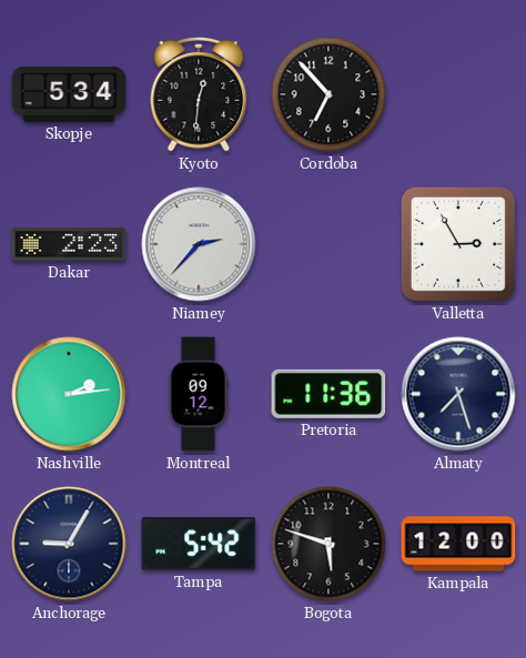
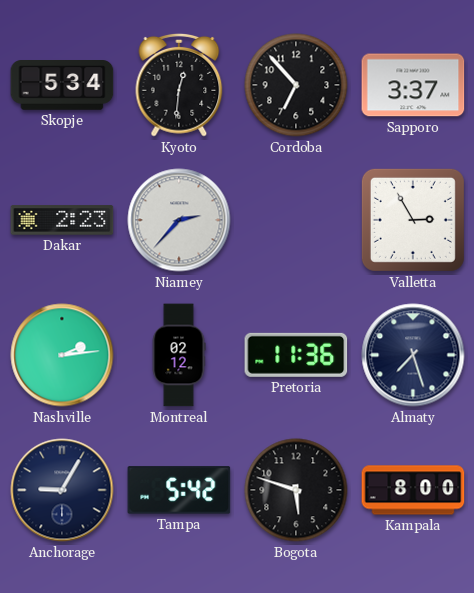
Sapporo: none -> 3:37
Montreal: 09:12 -> 02:12
Kampala: 12:00 -> 8:00
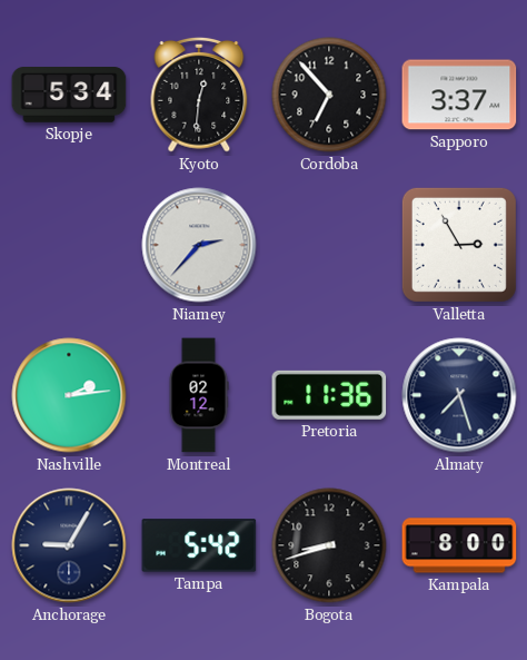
Dakar: 2:23 -> none
Bogota: 5:48 -> 8:42
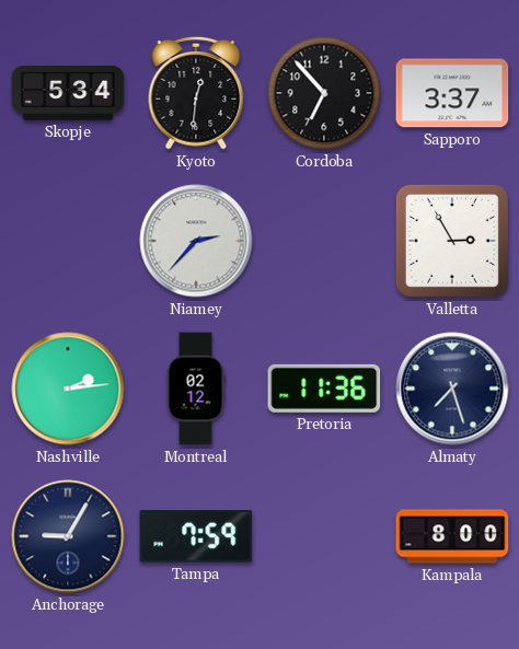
Tampa: 5:42 -> 7:59
Bogota: 8:42 -> none
